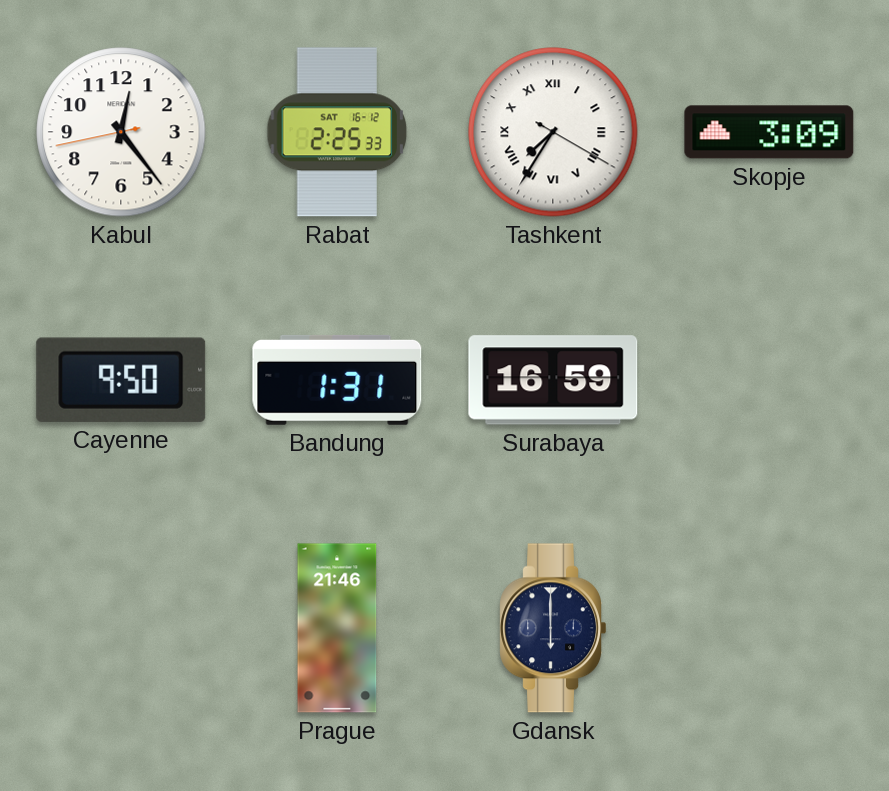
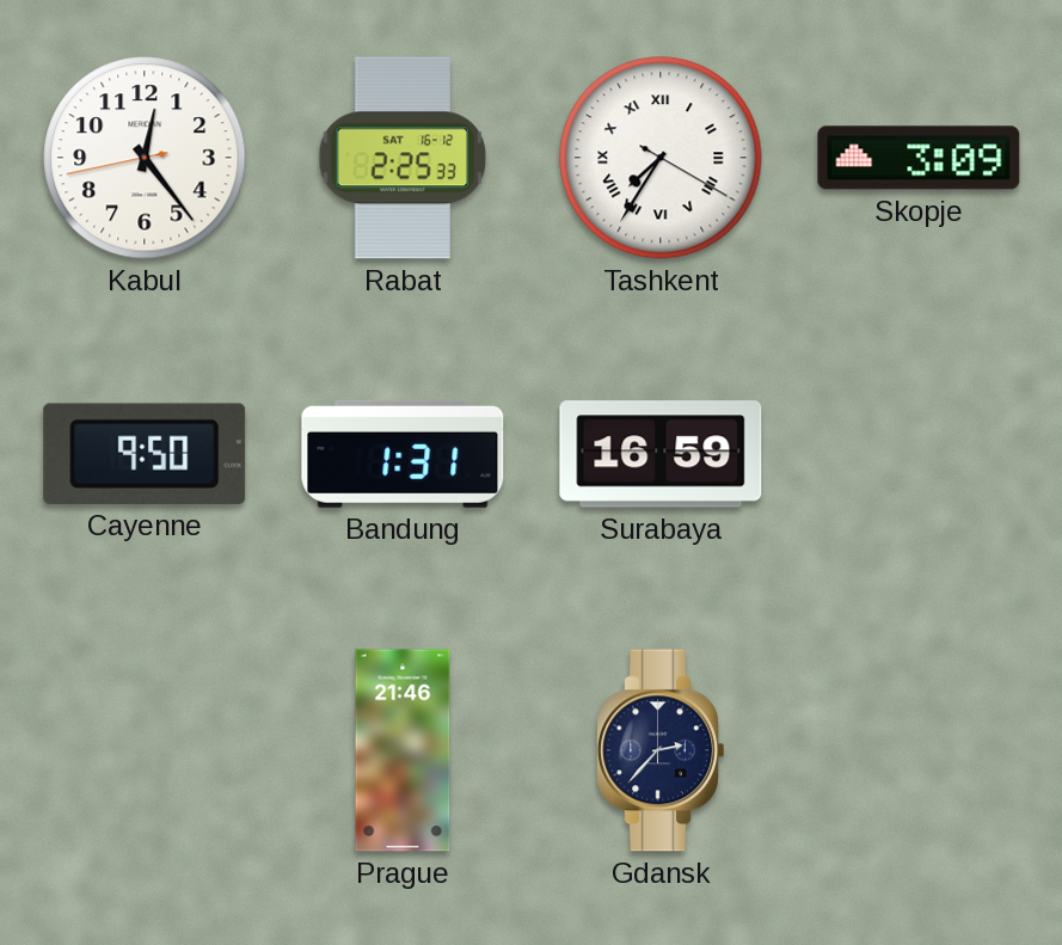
Gdansk: 6:00 -> 2:37
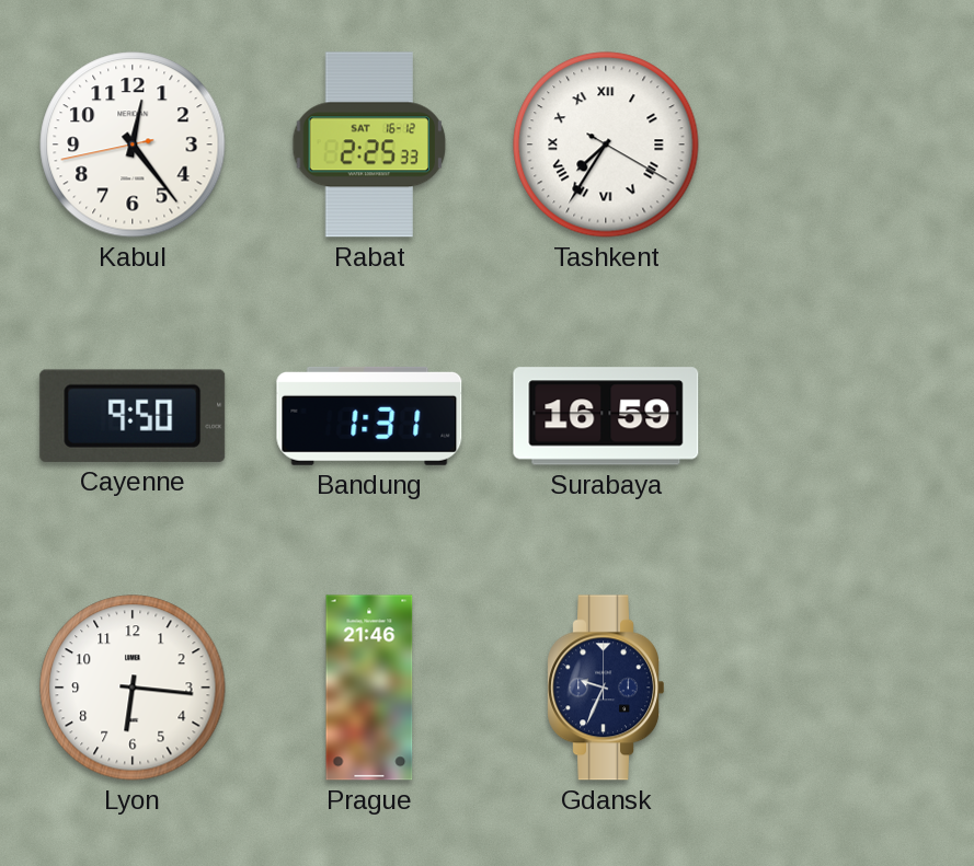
Skopje: 3:09 -> none
Lyon: none -> 6:16
Gdansk: 2:37 -> 9:34
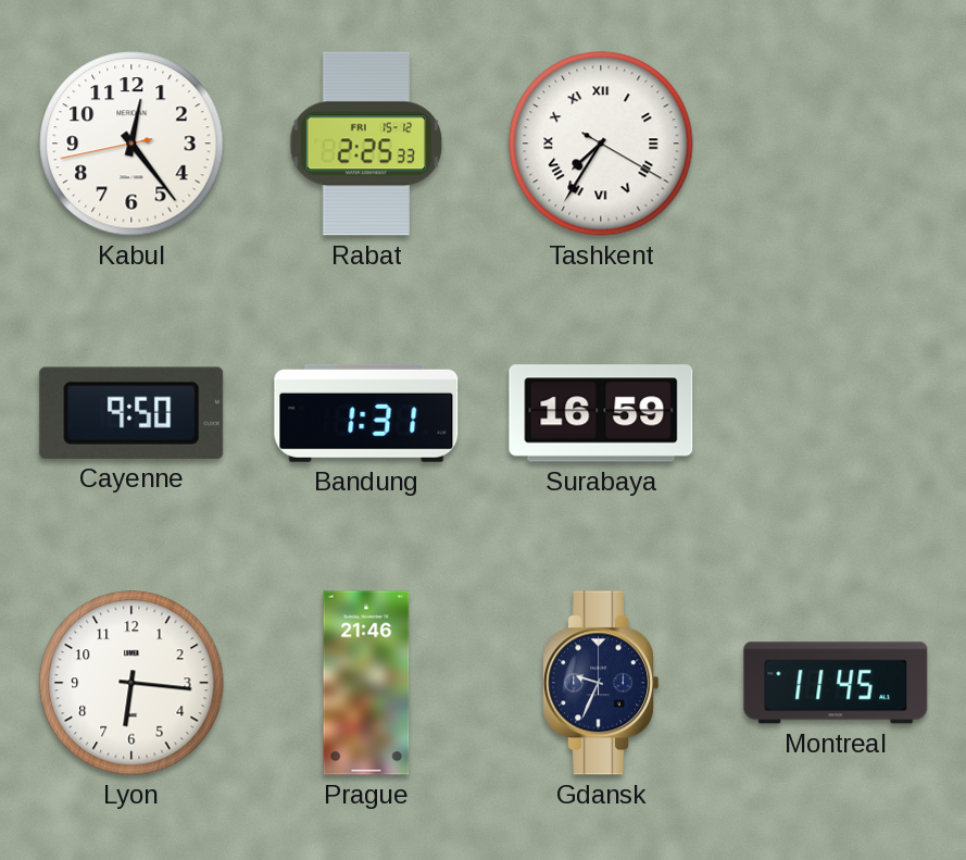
Rabat date: SAT 16-12 -> FRI 15-12
Montreal: none -> 11:45
